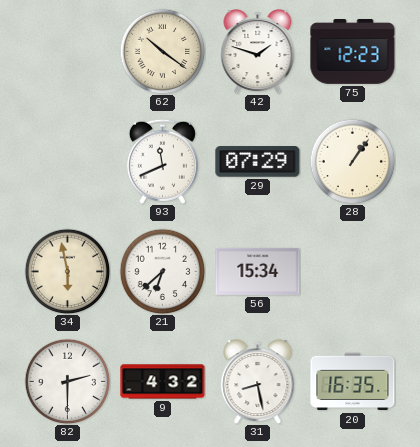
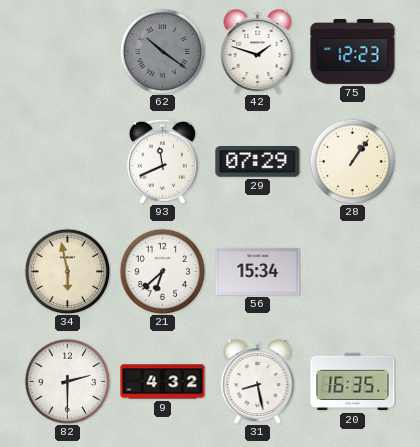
62 dial: cream -> grey
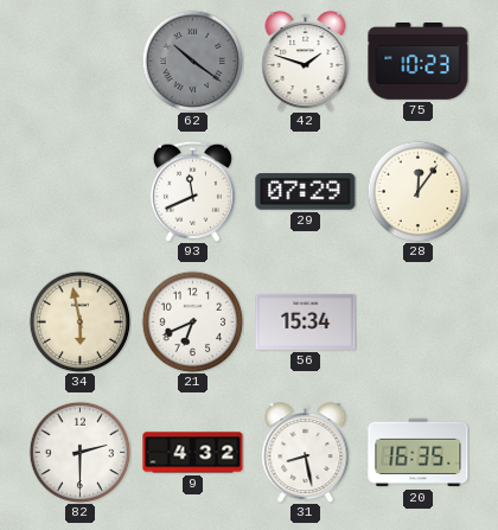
75: 12:23 -> 10:23
28: 1:06 -> 12:06
21: 6:38 -> 6:41
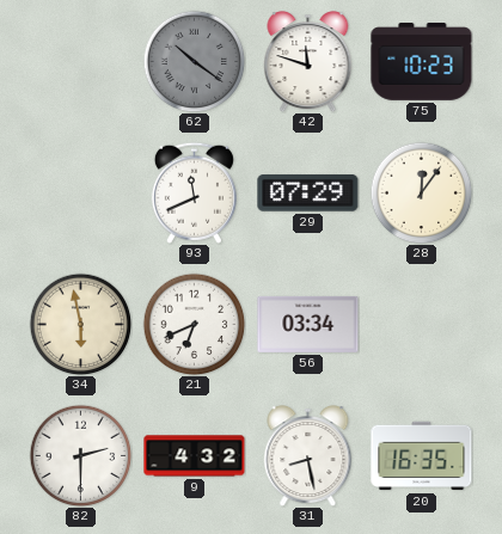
42: 1:48 -> 11:48
56: 15:34 -> 03:34
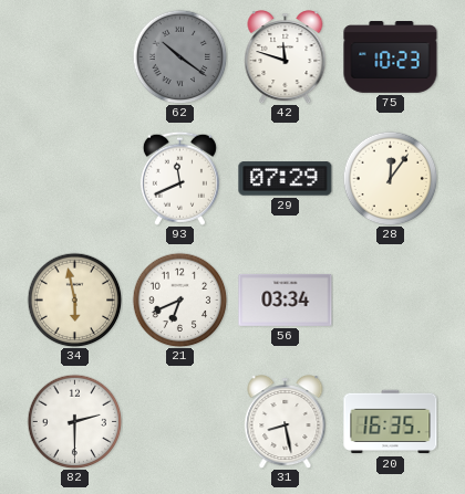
9: 4:32 -> none
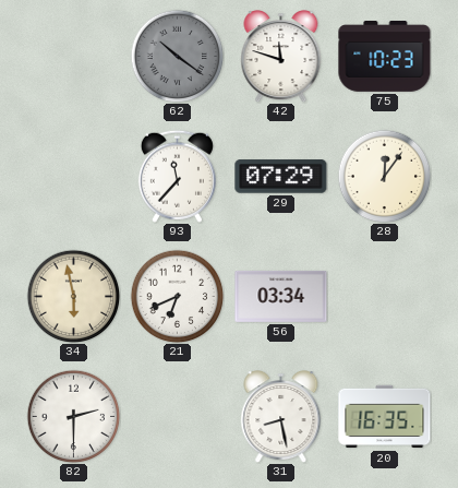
93: 11:41 -> 11:37
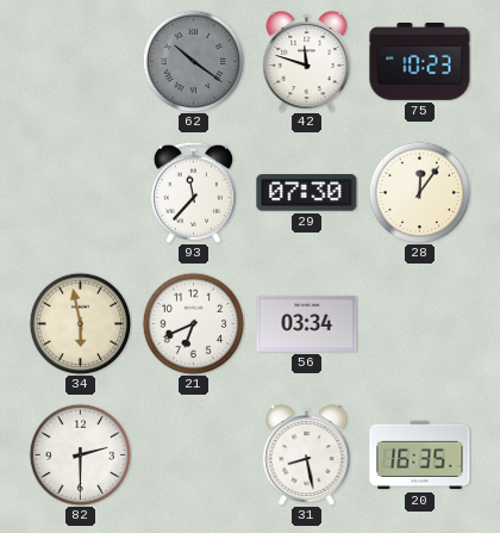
29: 07:29 -> 07:30
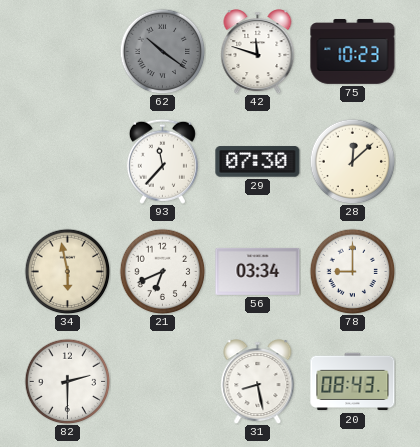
28: 12:06 -> 12:08
78: none -> 9:00
20: 16:35 -> 08:43
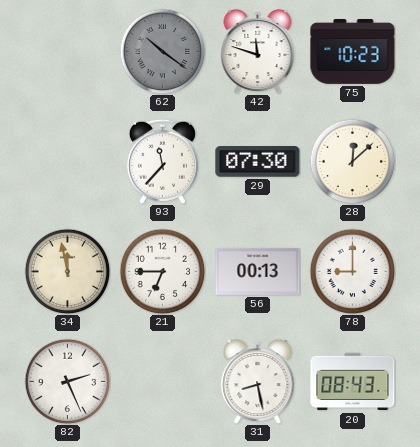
34: 5:58 -> 11:58
21: 6:41 -> 6:45
56: 03:34 -> 00:13
82: 2:30 -> 2:26
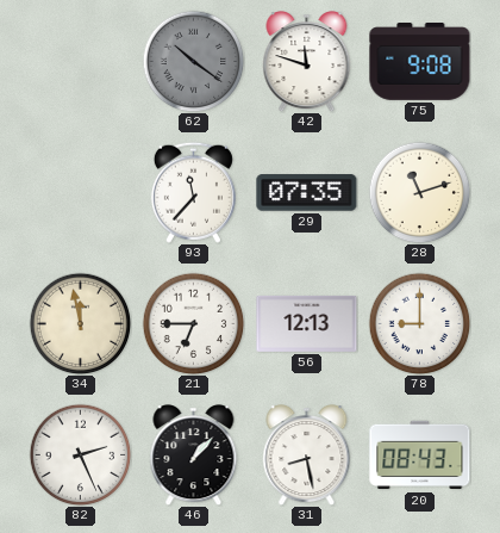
75: 10:23 -> 9:08
29: 07:30 -> 07:35
28: 12:08 -> 11:12
56: 00:13 -> 12:13
46: none -> 1:07
